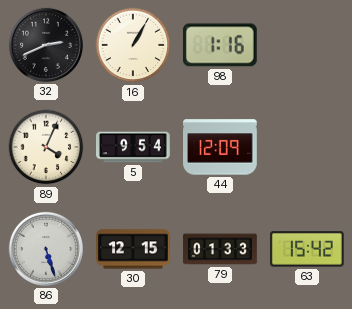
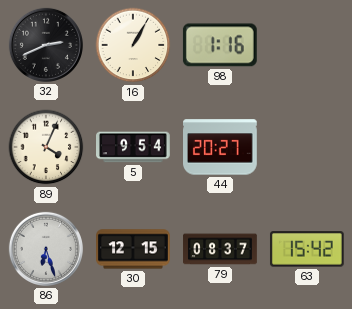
44: 12:09 -> 20:27
86: 5:27 -> 6:27
79: 01:33 -> 08:37
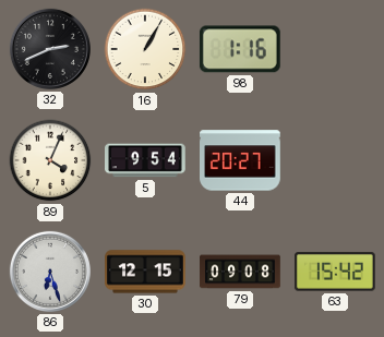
79: 08:37 -> 09:08
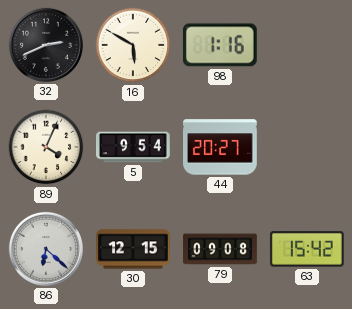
16: 1:05 -> 5:50
86: 6:27 -> 6:22
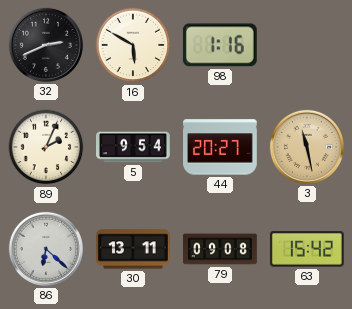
89: 4:04 -> 2:04
3: none -> 11:28
30: 12:15 -> 13:11
